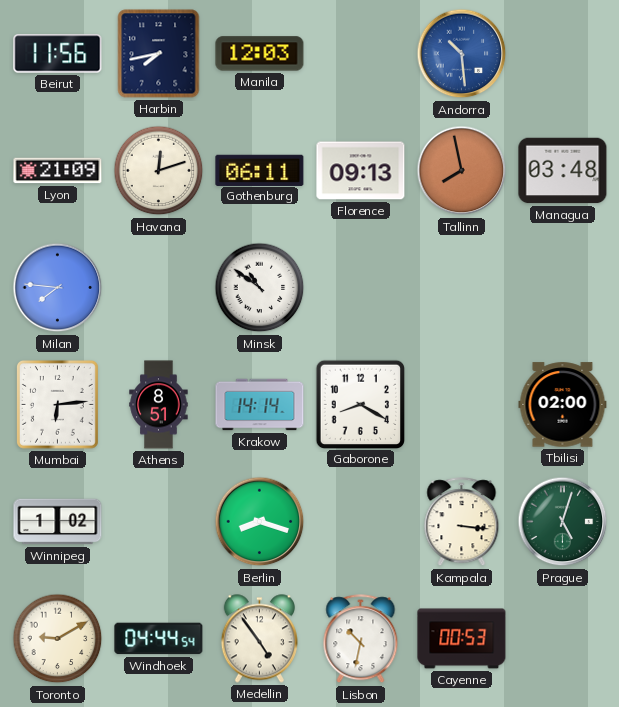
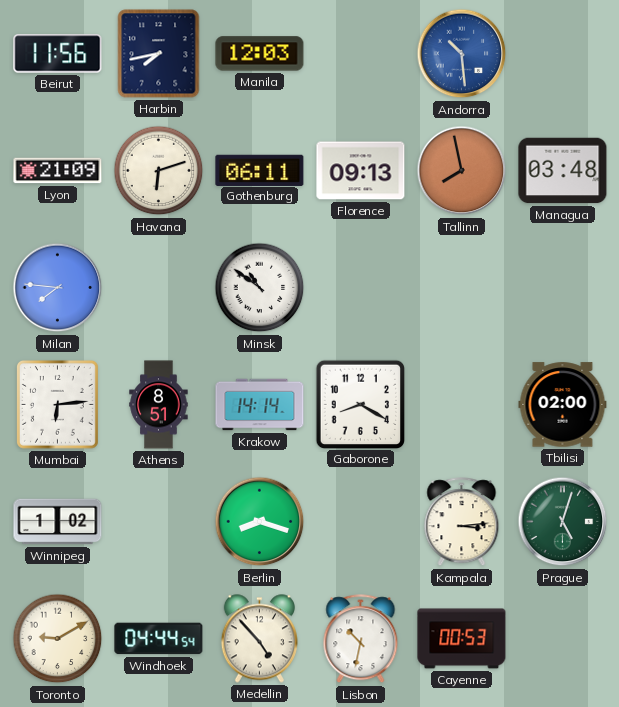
Havana: 12:12 -> 6:12
Kampala: 3:16 -> 3:14
Medellin: 4:54 -> 4:53
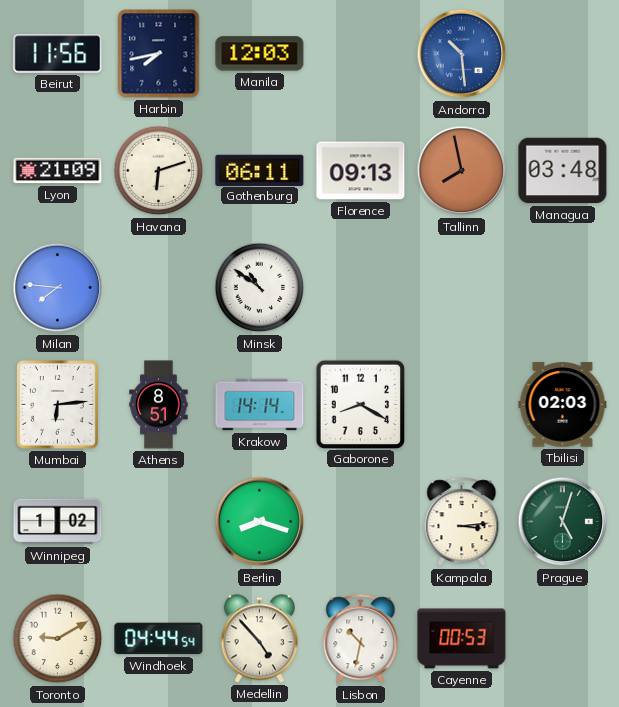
Tbilisi: 02:00 -> 02:03
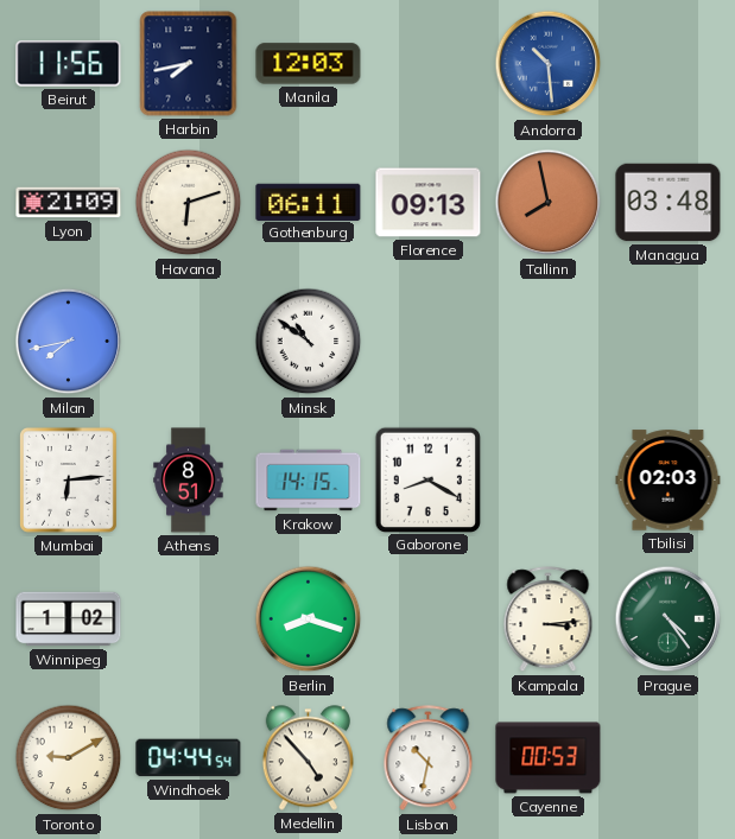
Milan: 7:46 -> 7:43
Krakow: 14:14 -> 14:15
Prague: 5:03 -> 4:24
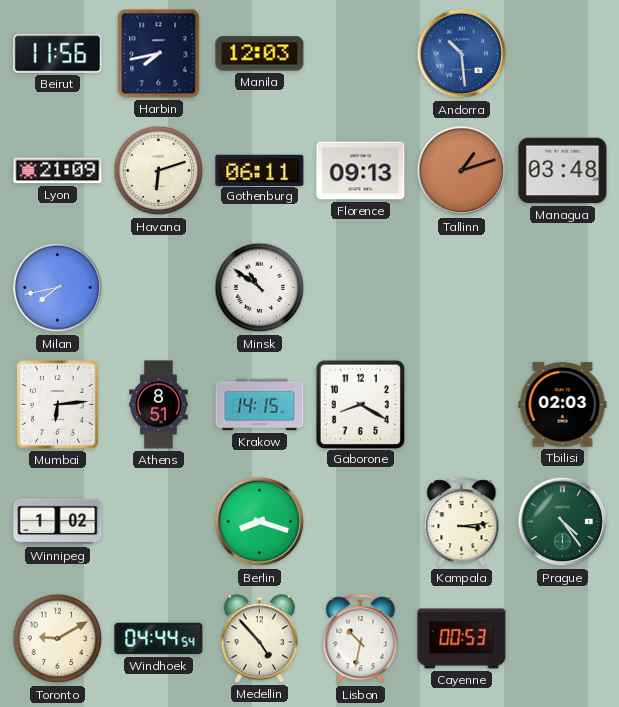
Tallinn: 7:58 -> 1:12
